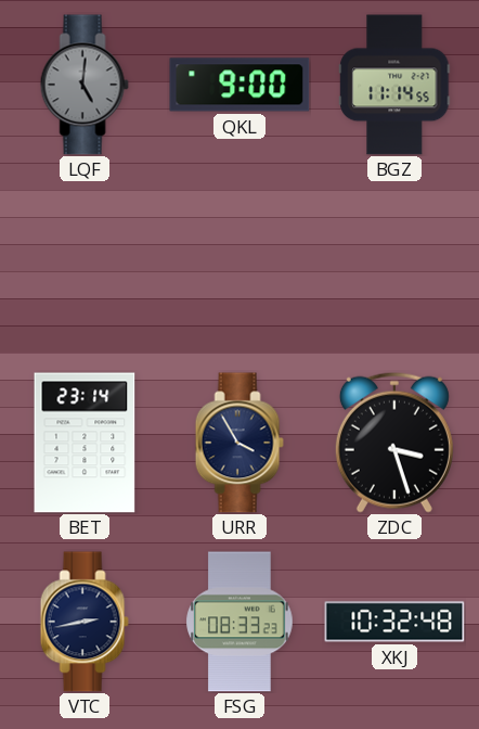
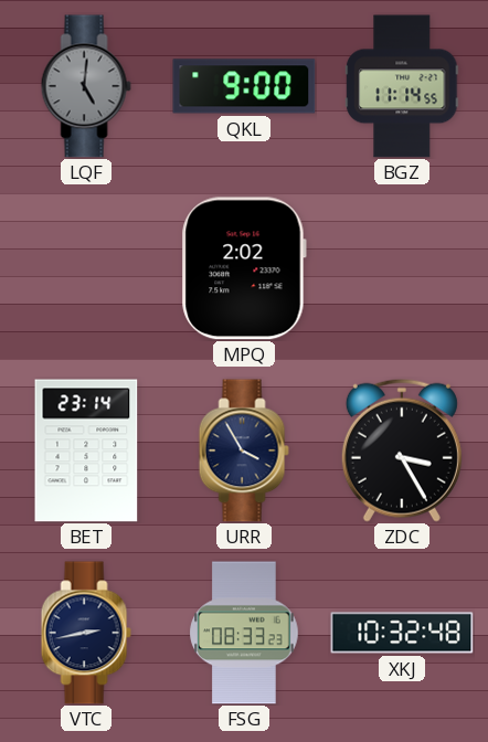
MPQ: none -> 2:02
ZDC: 3:27 -> 3:25
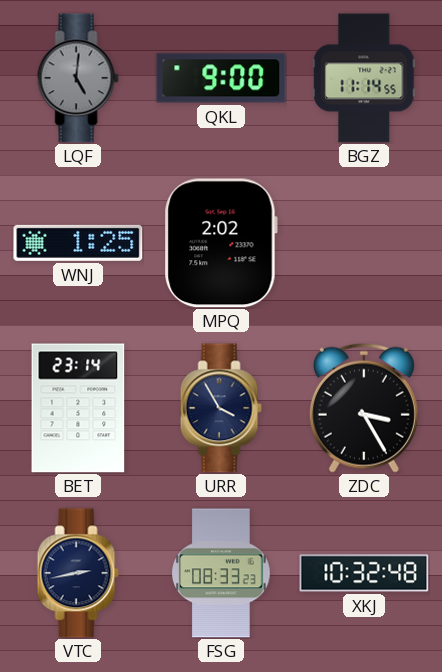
WNJ: none -> 1:25
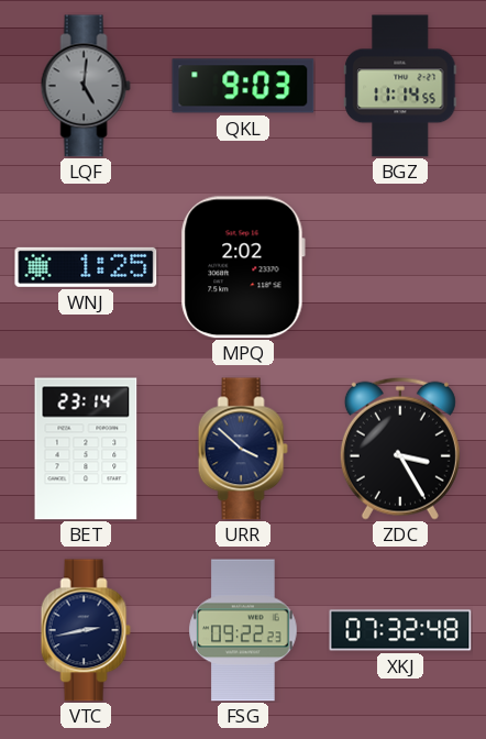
QKL: 9:00 -> 9:03
URR: 3:55 -> 3:52
FSG: 08:33 -> 09:22
XKJ: 10:32 -> 07:32
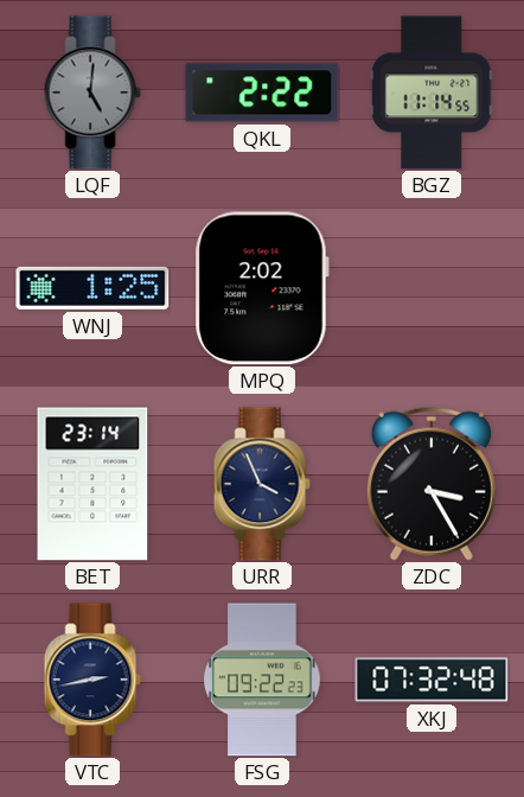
QKL: 9:03 -> 2:22
URR: 3:52 -> 3:56
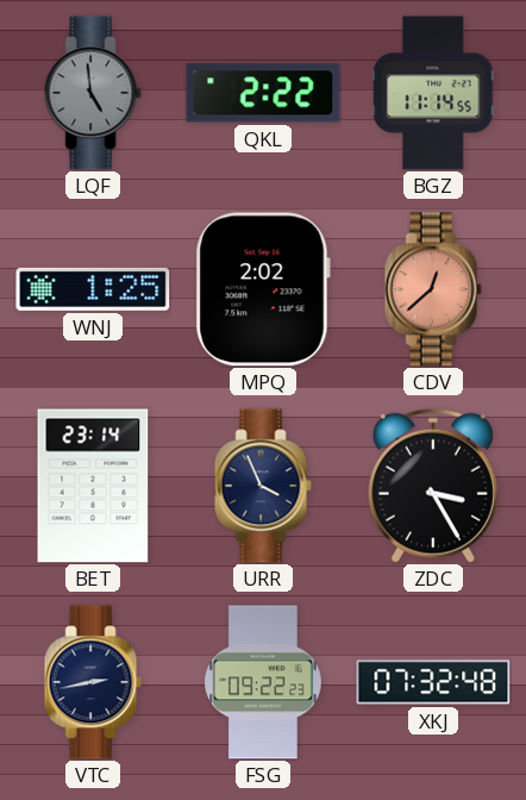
LQF: 5:01 -> 4:59
CDV: none -> 12:38
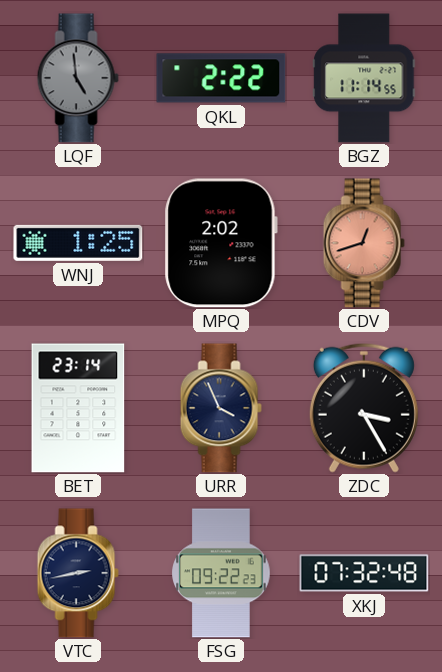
CDV: 12:38 -> 12:42
